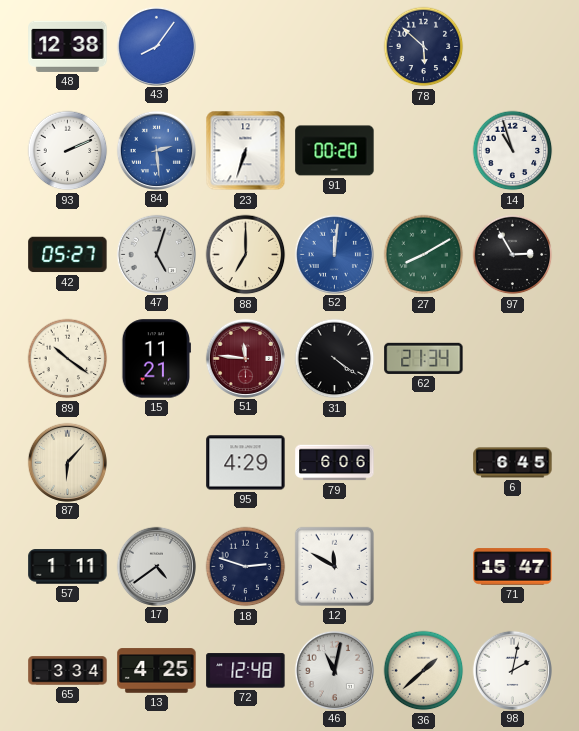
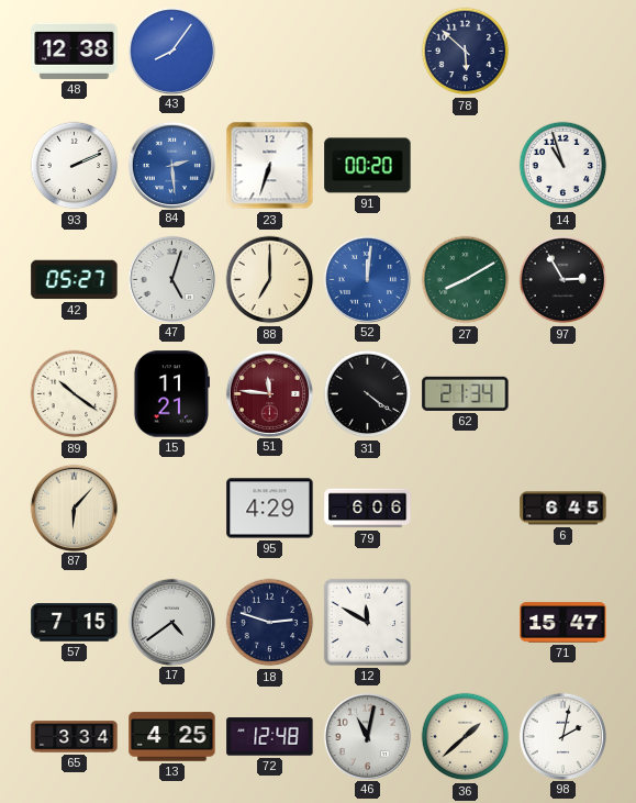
57: 1:11 -> 7:15
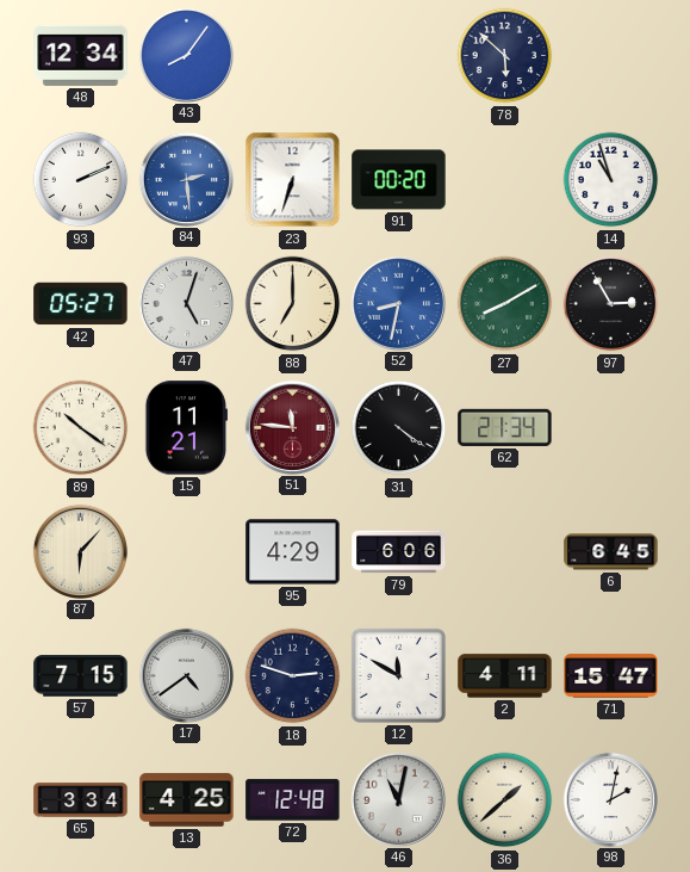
48: 12:38 -> 12:34
52: 12:01 -> 8:32
2: none -> 4:11
